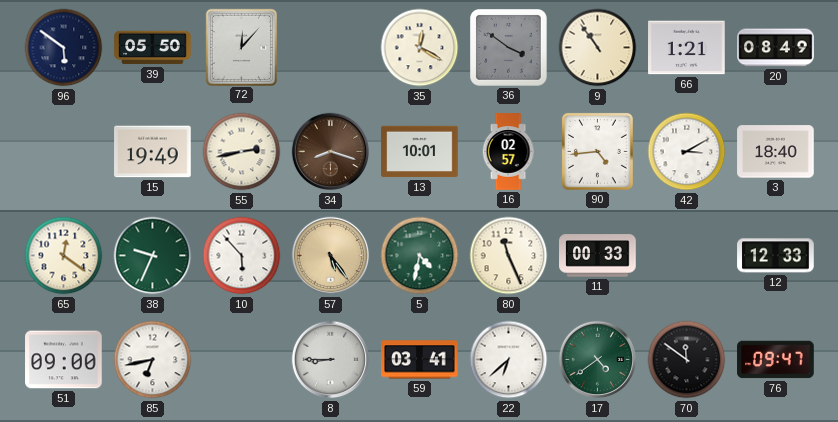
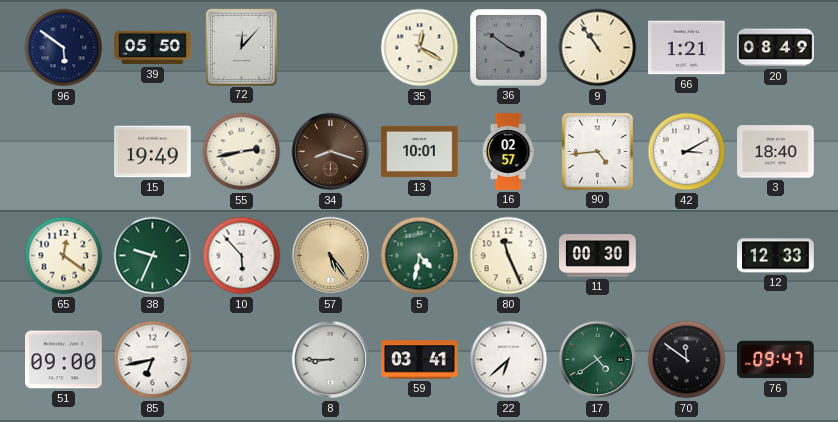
11: 00:33 -> 00:30
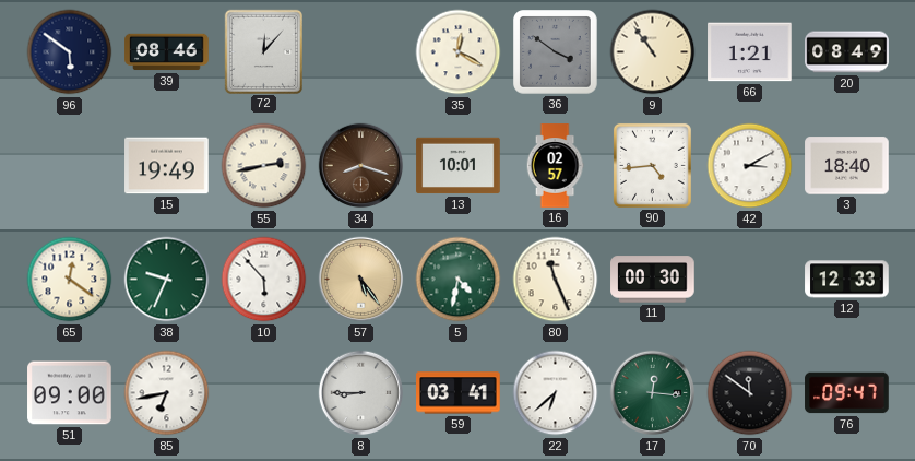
39: 05:50 -> 08:46
17: 4:39 -> 12:16
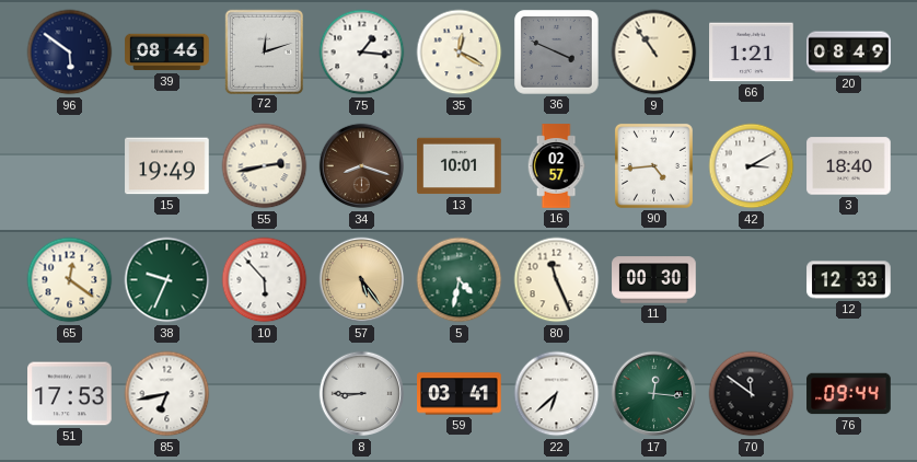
72: 12:07 -> 12:12
75: none -> 1:16
36: 3:51 -> 3:49
51: 09:00 -> 17:53
76: 09:47 -> 09:44
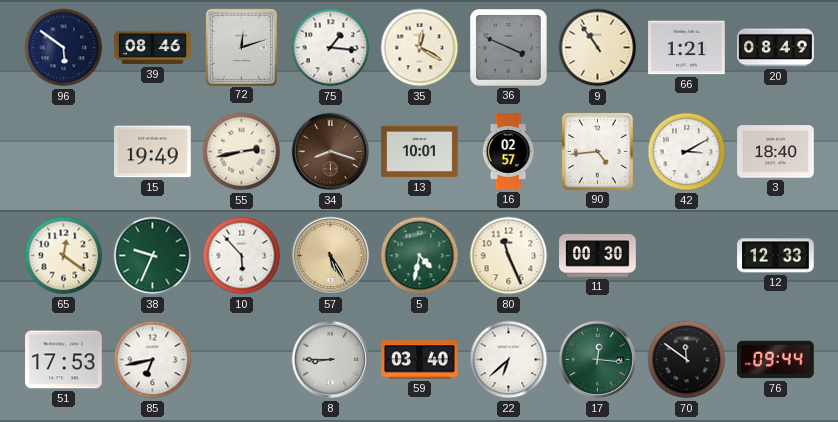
57: 5:24 -> 5:25
59: 03:41 -> 03:40
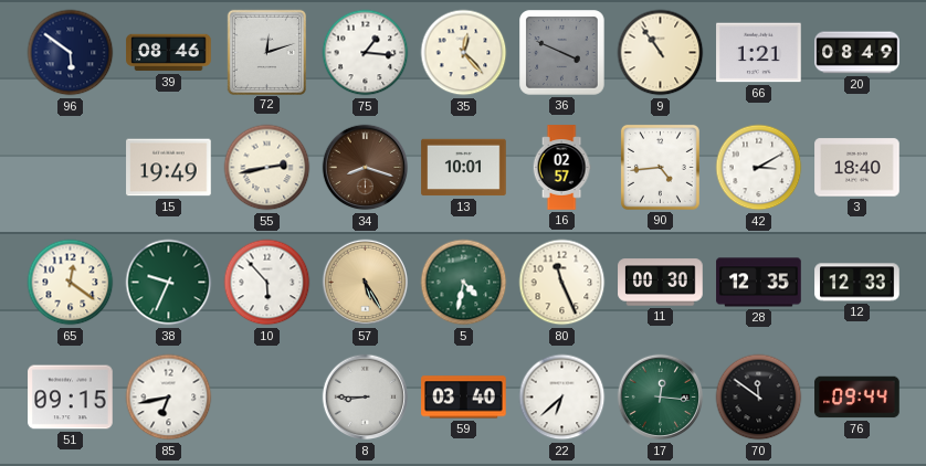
35: 12:20 -> 12:23
28: none -> 12:35
51: 17:53 -> 09:15
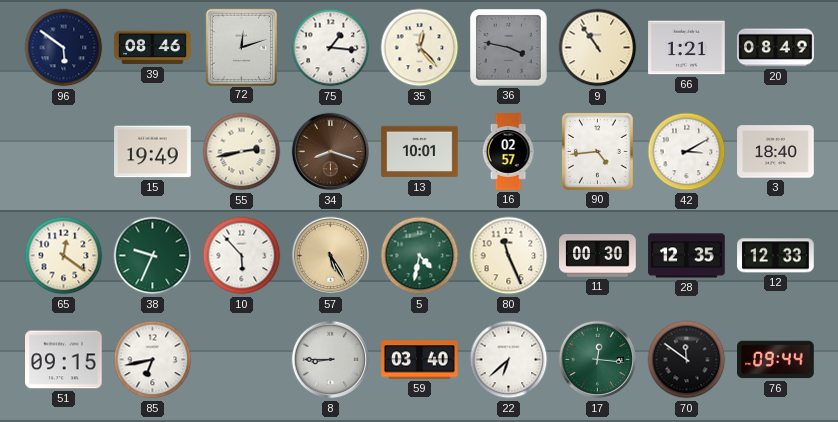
36: 3:49 -> 3:47
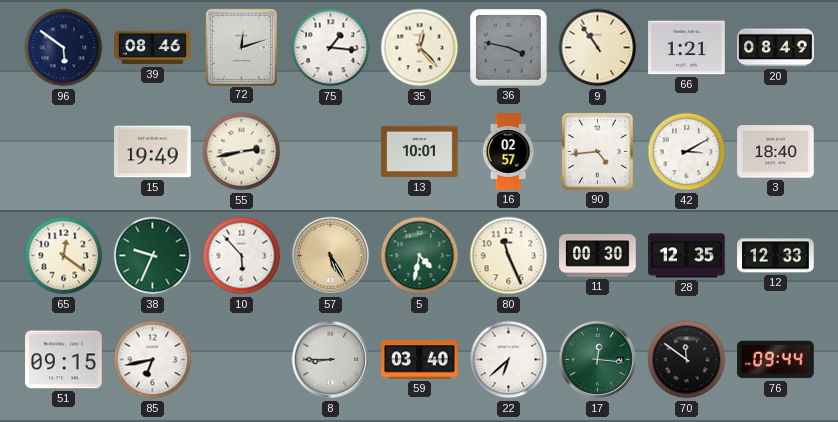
34: 8:18 -> none
